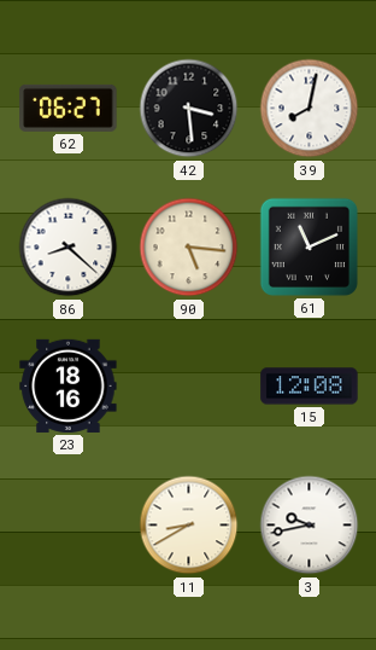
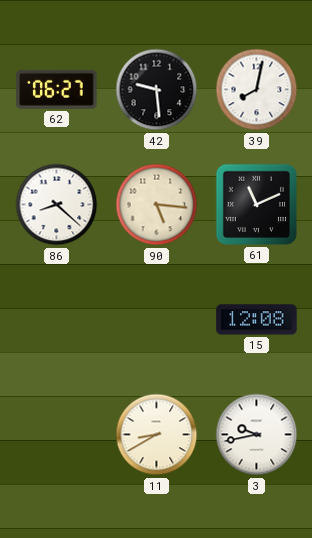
42: 3:29 -> 9:29
23: 18:16 -> none
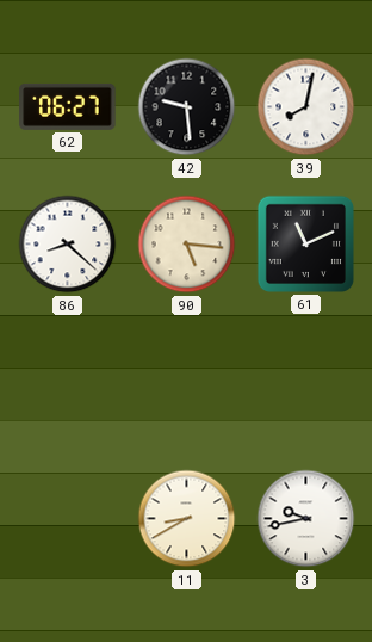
15: 12:08 -> none
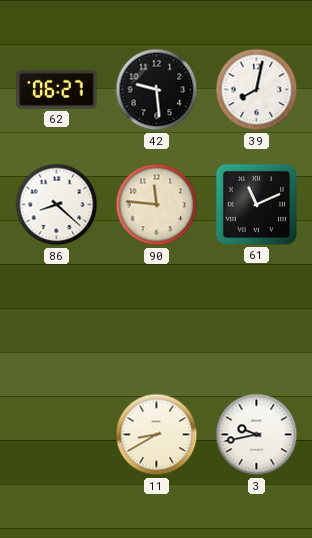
90: 5:16 -> 11:46
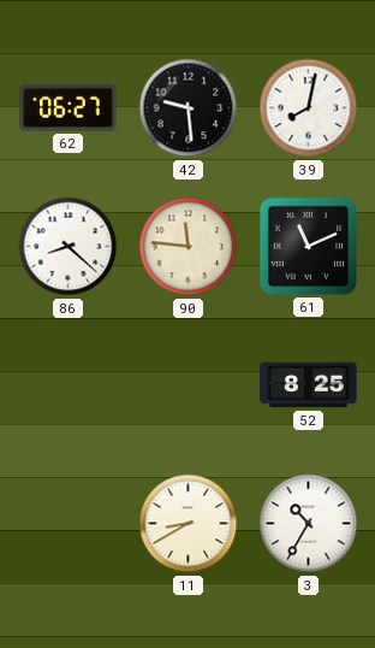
52: none -> 8:25
3: 9:43 -> 10:35
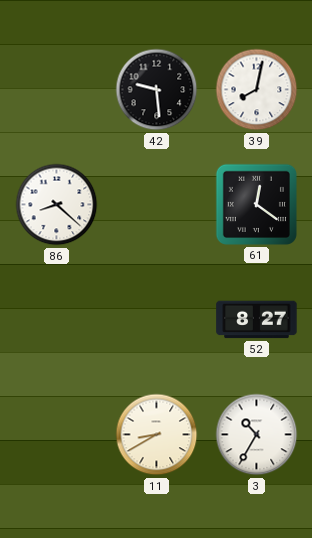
62: 06:27 -> none
90: 11:46 -> none
61: 11:11 -> 12:21
52: 8:25 -> 8:27
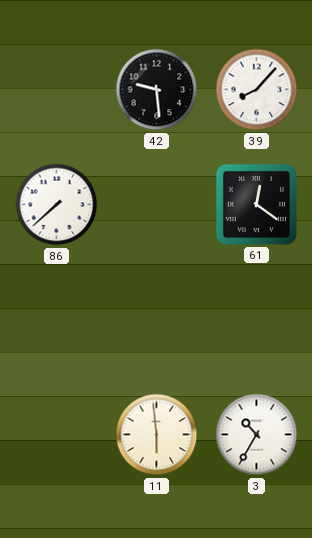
39: 8:02 -> 8:07
86: 8:22 -> 7:38
52: 8:27 -> none
11: 8:40 -> 5:59
